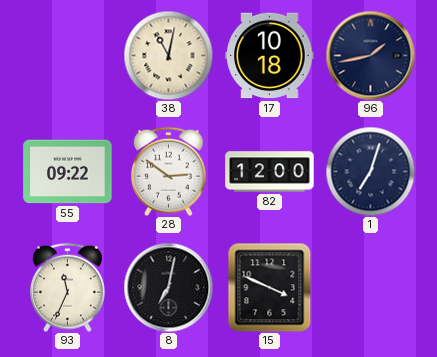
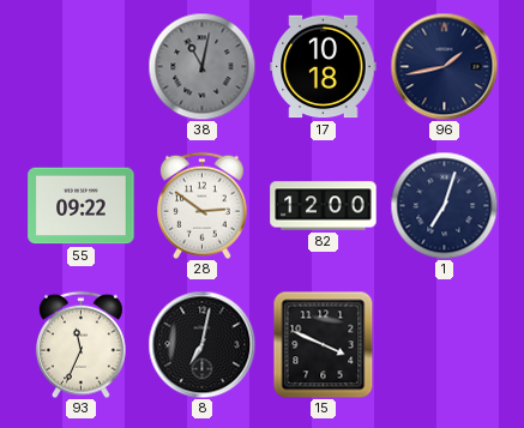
38 dial: cream -> grey
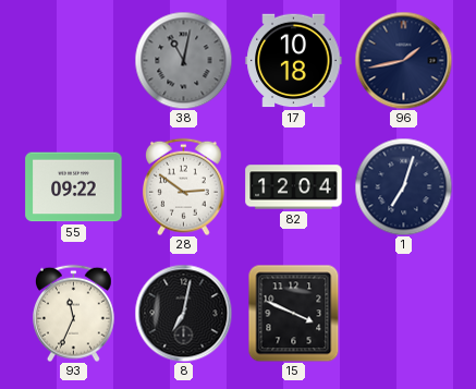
82: 12:00 -> 12:04
